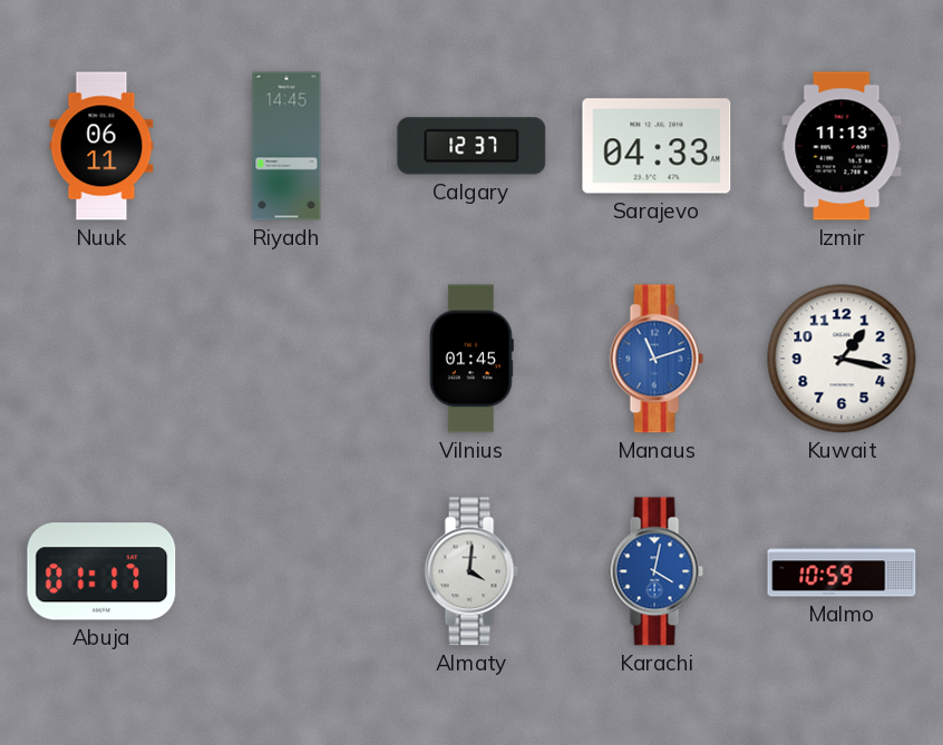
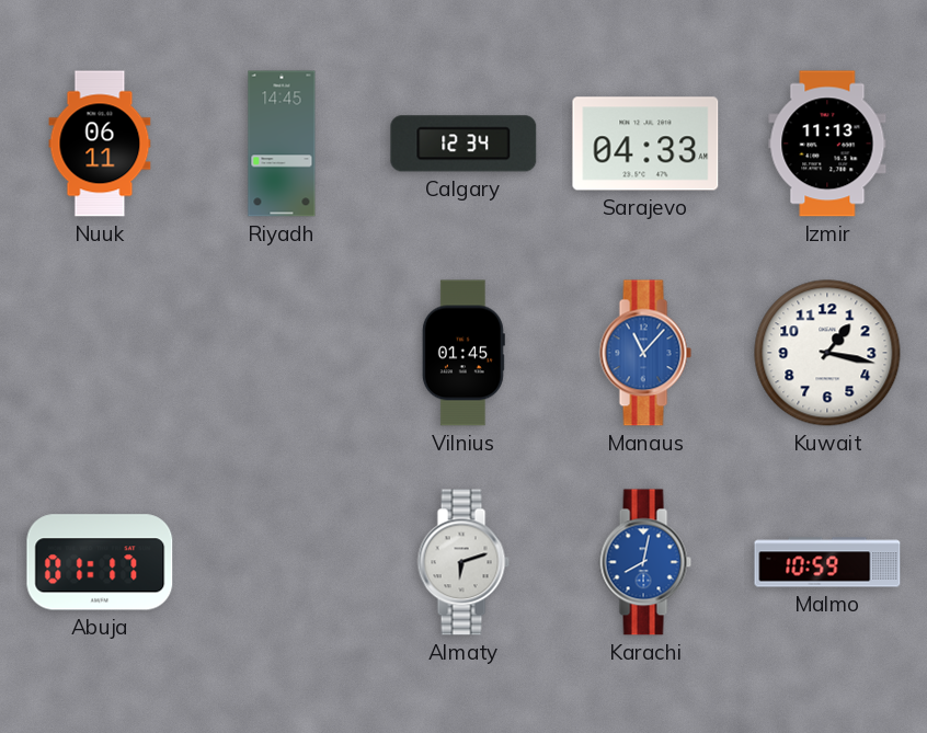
Calgary: 12:37 -> 12:34
Manaus: 11:12 -> 11:07
Almaty: 4:01 -> 6:12
Karachi: 4:02 -> 8:02
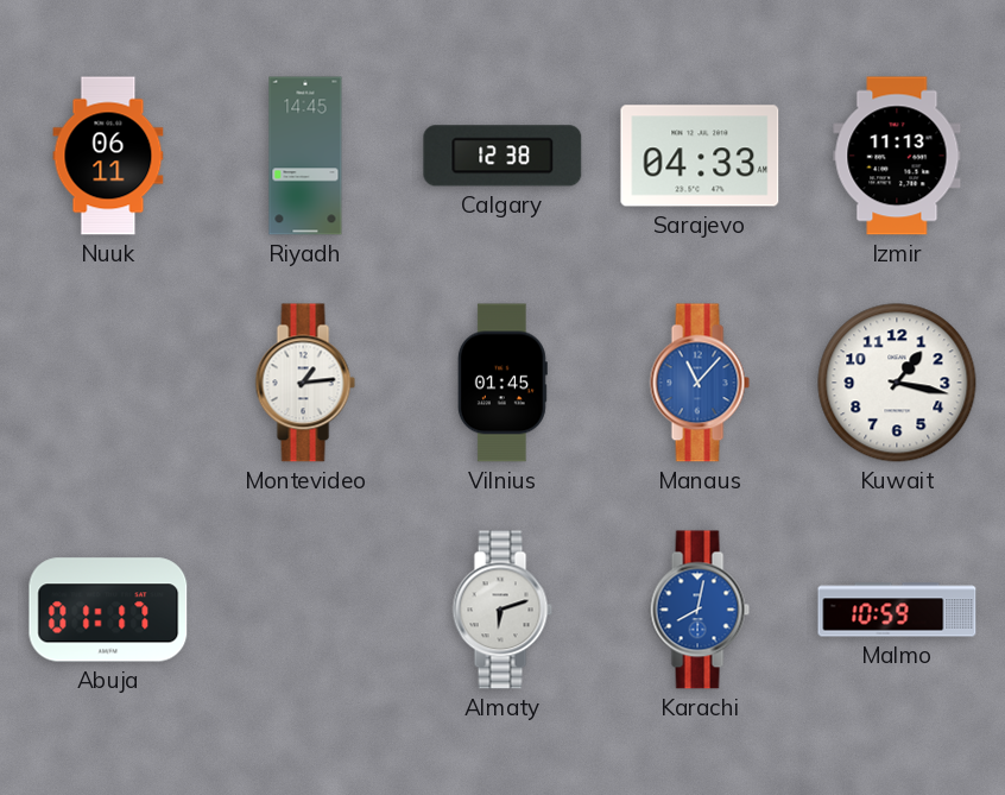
Calgary: 12:34 -> 12:38
Montevideo: none -> 1:14
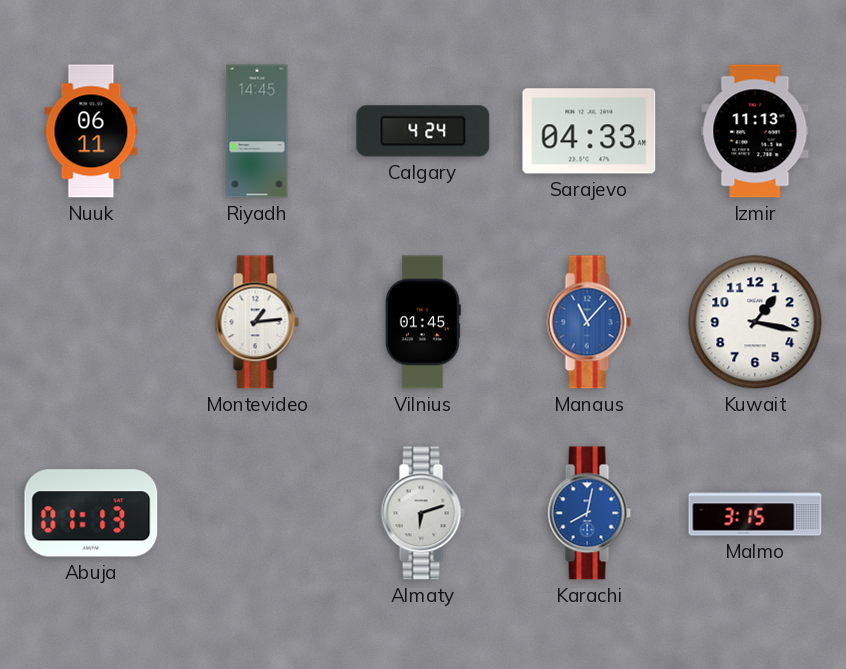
Calgary: 12:38 -> 4:24
Abuja: 01:17 -> 01:13
Malmo: 10:59 -> 3:15
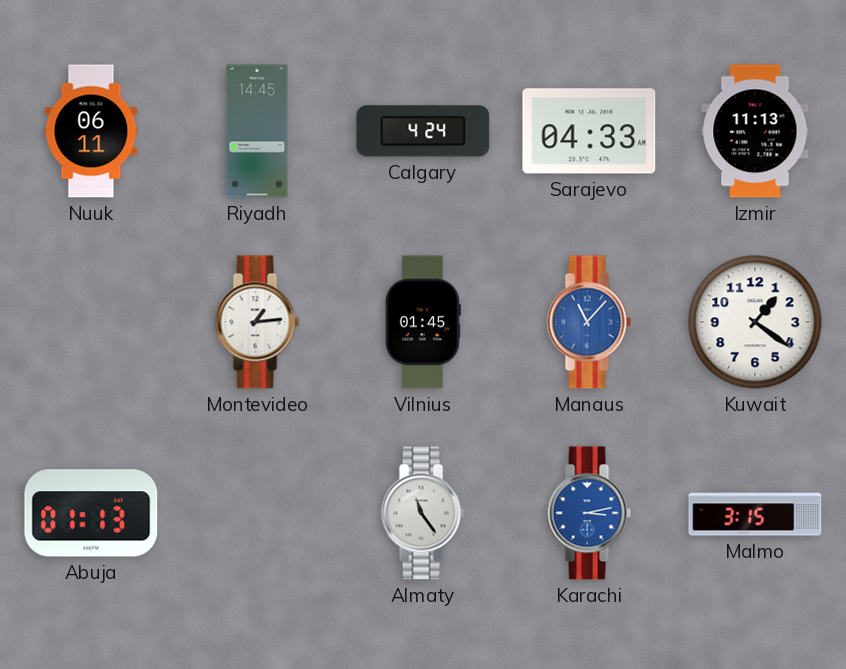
Kuwait: 1:17 -> 1:21
Almaty: 6:12 -> 11:24
Karachi: 8:02 -> 3:13
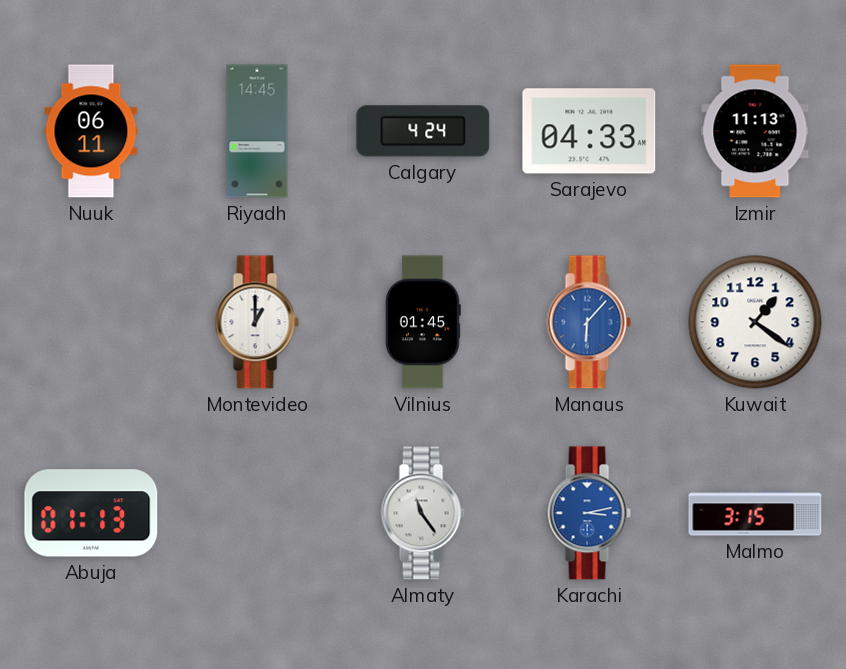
Montevideo: 1:14 -> 1:00
Manaus: 11:07 -> 6:07
